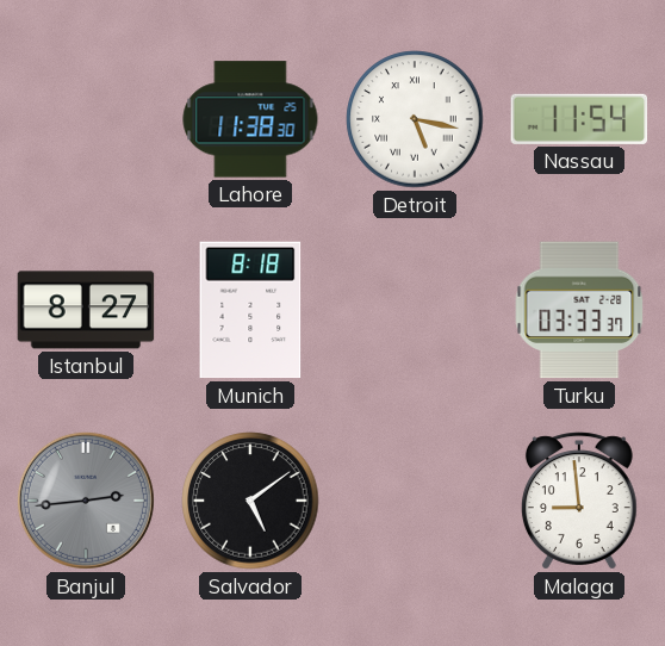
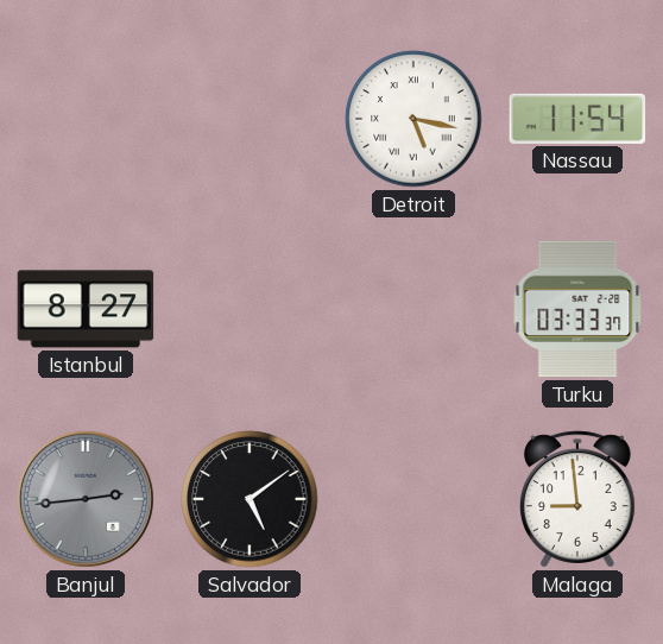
Lahore: 11:38 -> none
Munich: 8:18 -> none
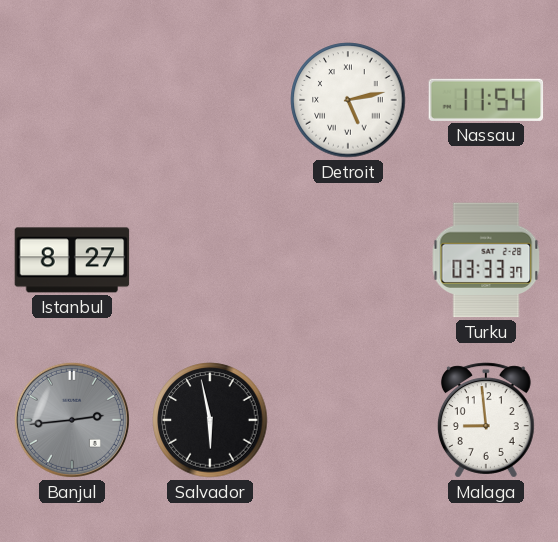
Detroit: 5:17 -> 5:13
Salvador: 5:09 -> 5:58
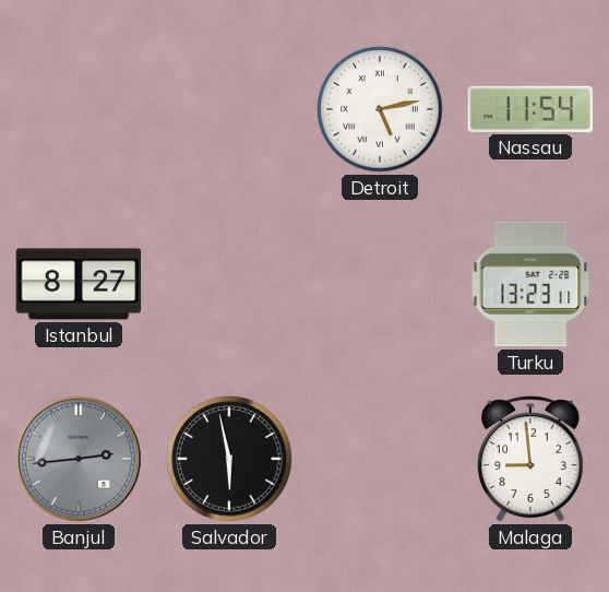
Turku: 03:33 -> 13:23
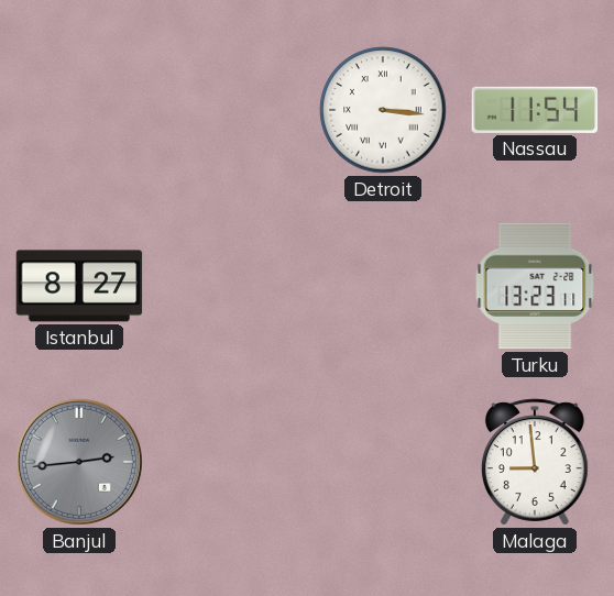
Detroit: 5:13 -> 3:16
Salvador: 5:58 -> none
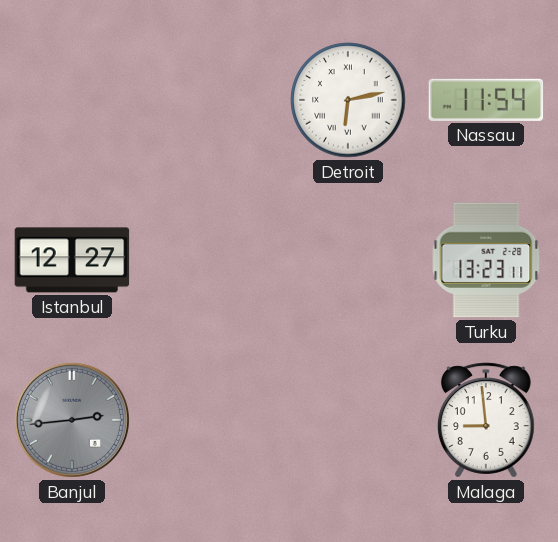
Detroit: 3:16 -> 6:13
Istanbul: 8:27 -> 12:27
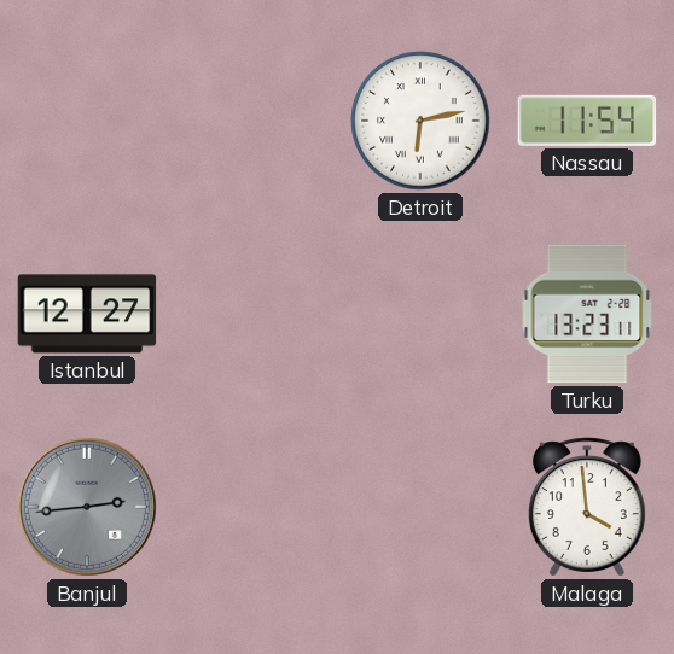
Malaga: 8:59 -> 3:59
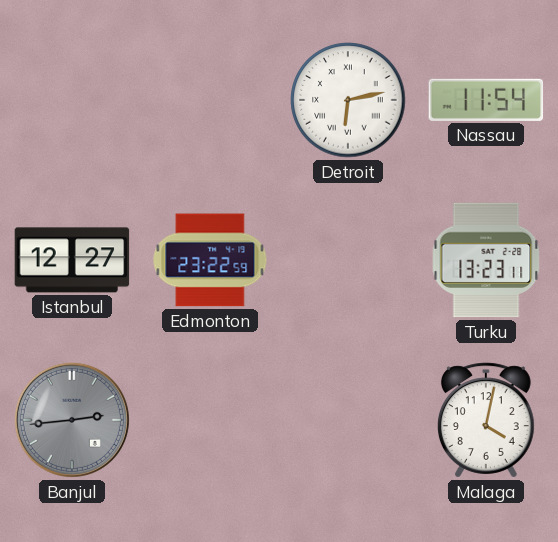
Edmonton: none -> 23:22
Malaga: 3:59 -> 4:02
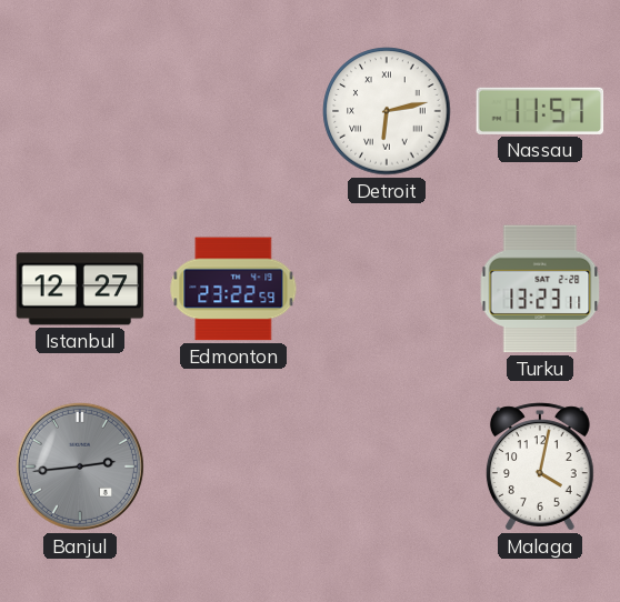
Nassau: 11:54 -> 11:57
